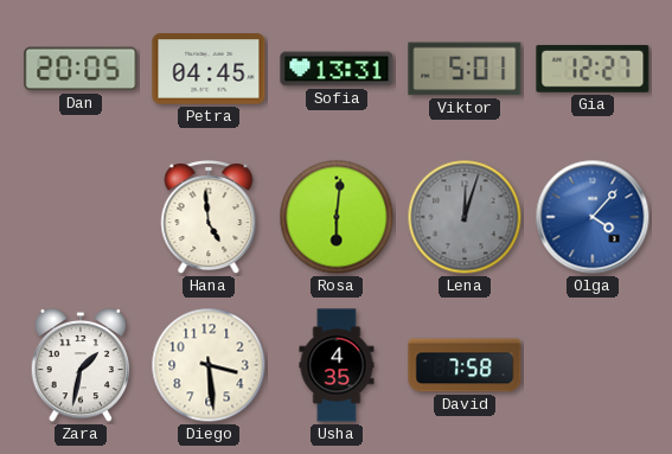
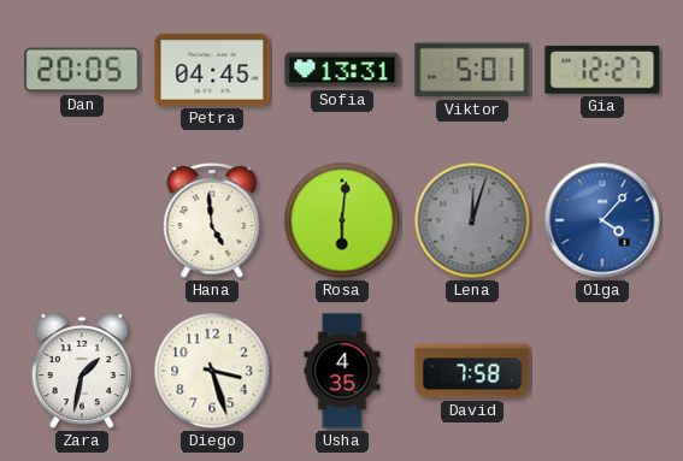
Diego: 3:29 -> 3:27
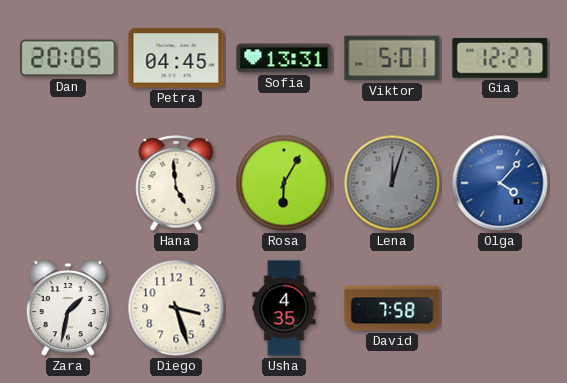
Rosa: 6:01 -> 6:05
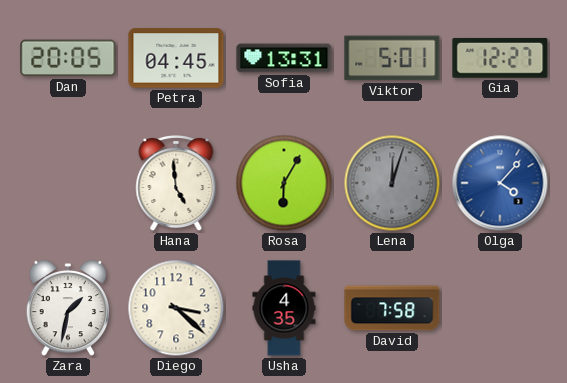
Diego: 3:27 -> 3:22
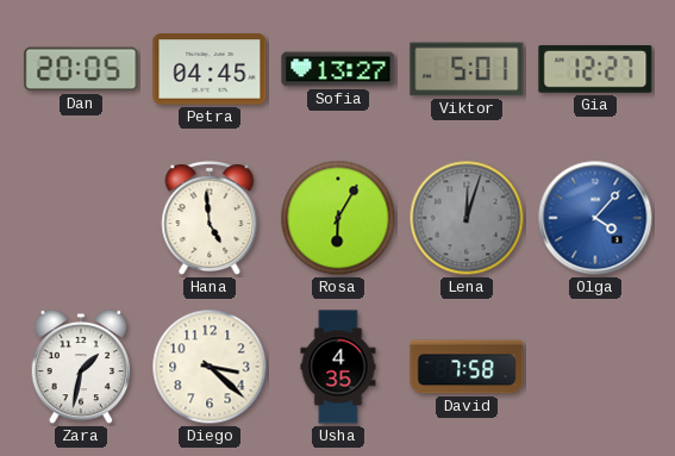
Sofia: 13:31 -> 13:27
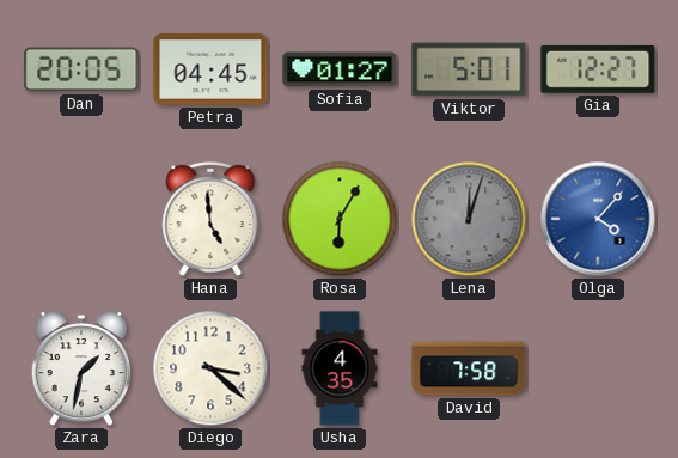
Sofia: 13:27 -> 01:27
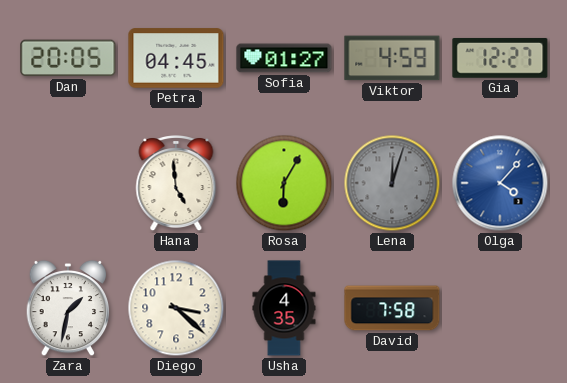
Viktor: 5:01 -> 4:59
